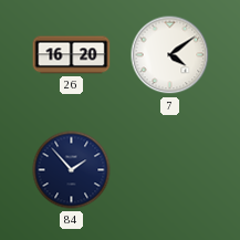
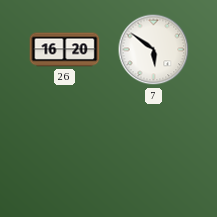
7: 4:09 -> 5:51
84: 1:53 -> none
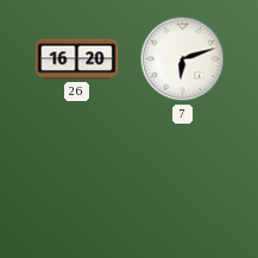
7: 5:51 -> 6:12
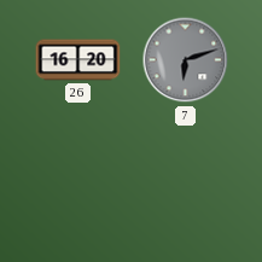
7 dial: white -> grey
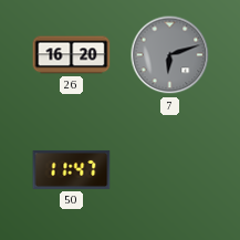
50: none -> 11:47
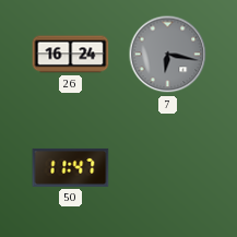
26: 16:20 -> 16:24
7: 6:12 -> 6:17
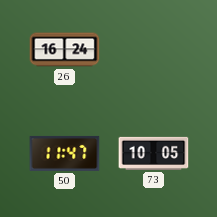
7: 6:17 -> none
73: none -> 10:05
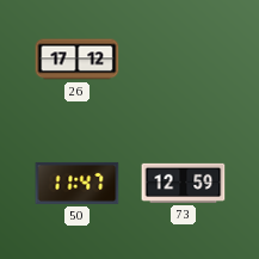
26: 16:24 -> 17:12
73: 10:05 -> 12:59
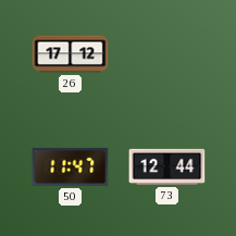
73: 12:59 -> 12:44
